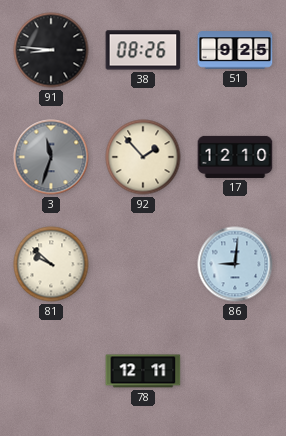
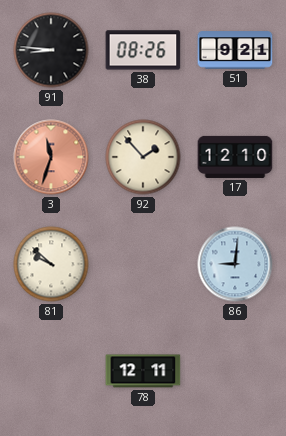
51: 9:25 -> 9:21
3 dial: grey -> salmon
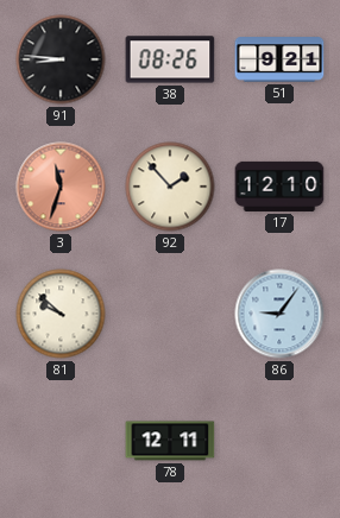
86: 9:01 -> 9:06
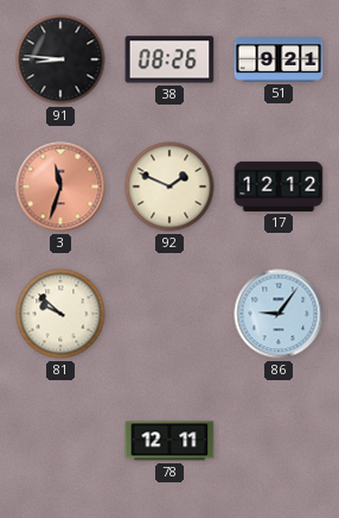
92: 1:53 -> 1:49
17: 12:10 -> 12:12
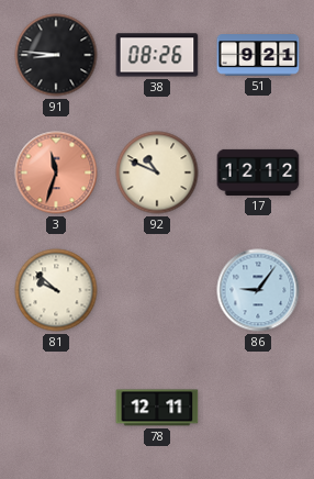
92: 1:49 -> 10:49
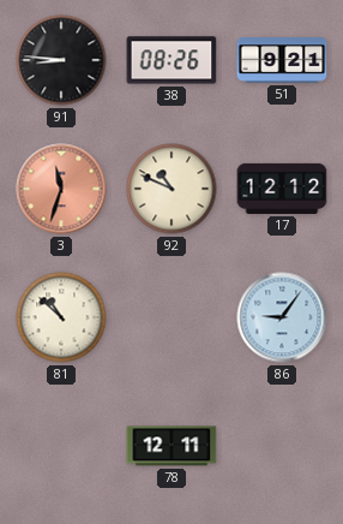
81: 9:52 -> 10:52
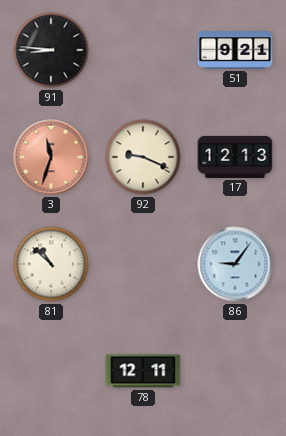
38: 08:26 -> none
92: 10:49 -> 9:19
17: 12:12 -> 12:13
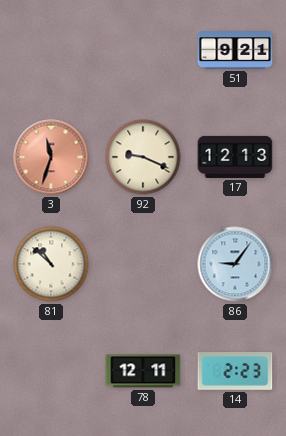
91: 8:46 -> none
14: none -> 2:23
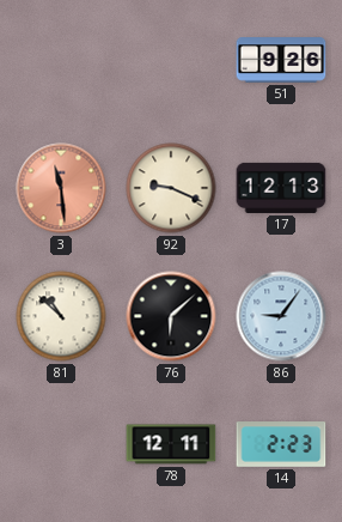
51: 9:21 -> 9:26
3: 11:33 -> 11:29
76: none -> 6:08
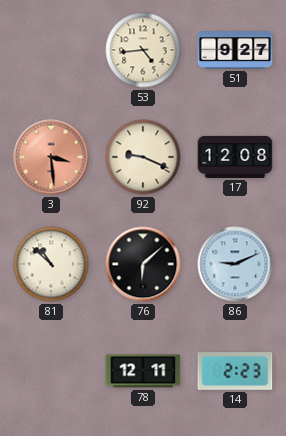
53: none -> 4:44
51: 9:26 -> 9:27
3: 11:29 -> 3:29
17: 12:13 -> 12:08
86: 9:06 -> 9:11
